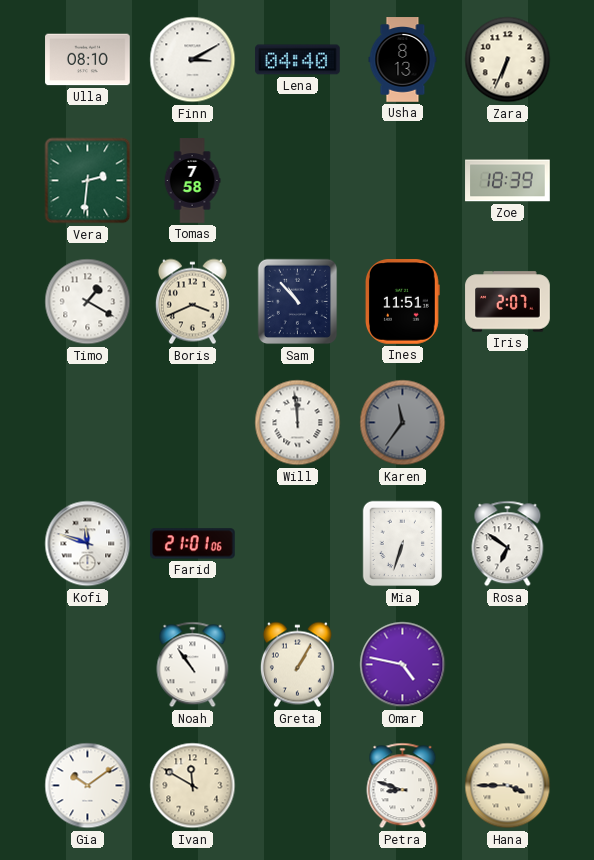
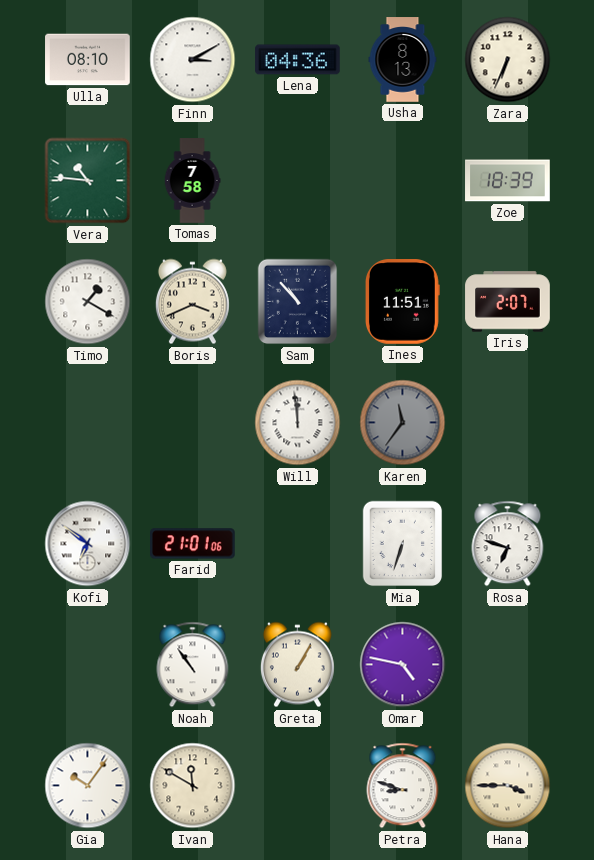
Lena: 04:40 -> 04:36
Vera: 2:31 -> 10:46
Kofi: 11:48 -> 6:51
Rosa: 6:51 -> 6:48
Gia: 10:09 -> 10:06
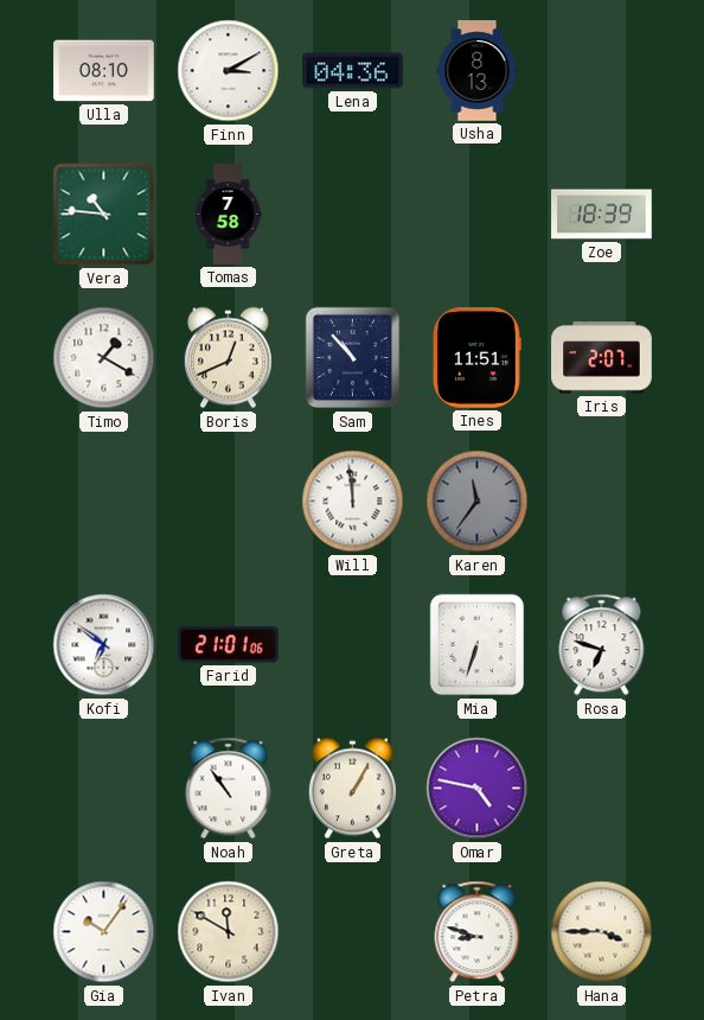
Zara: 6:34 -> none
Boris: 3:41 -> 12:41
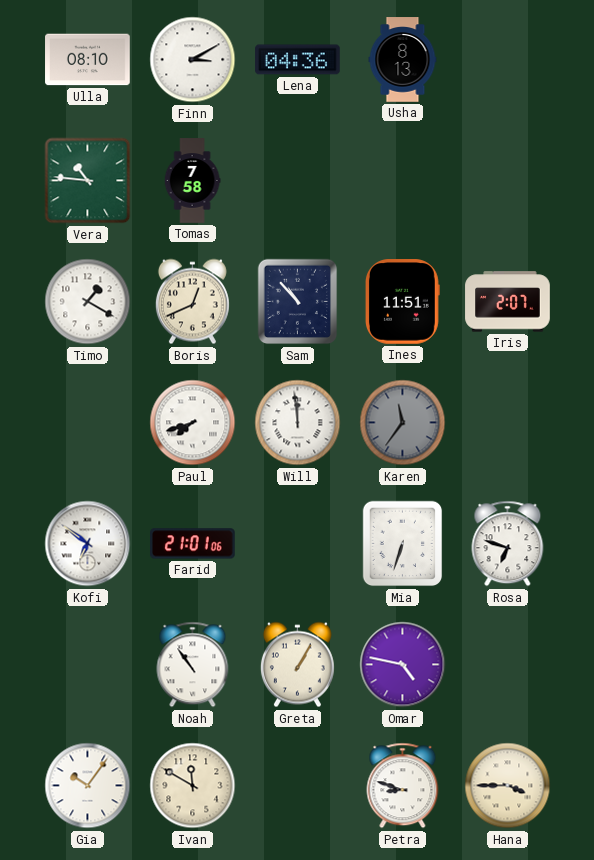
Zoe: 18:39 -> none
Paul: none -> 7:42
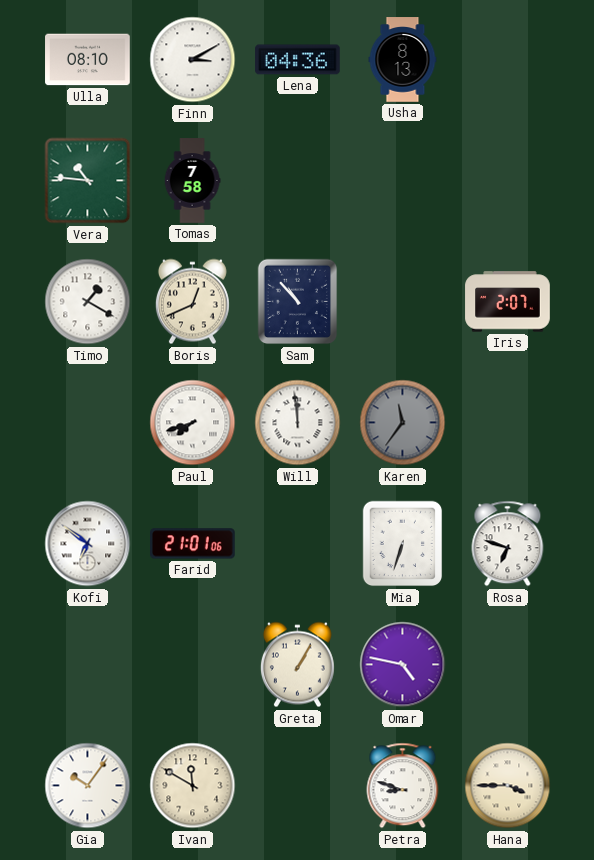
Ines: 11:51 -> none
Noah: 10:54 -> none
